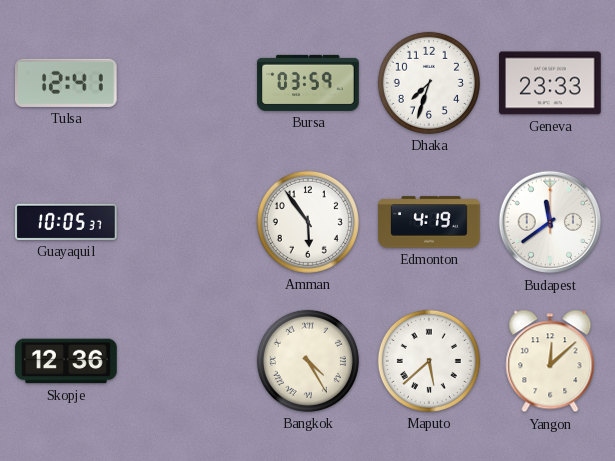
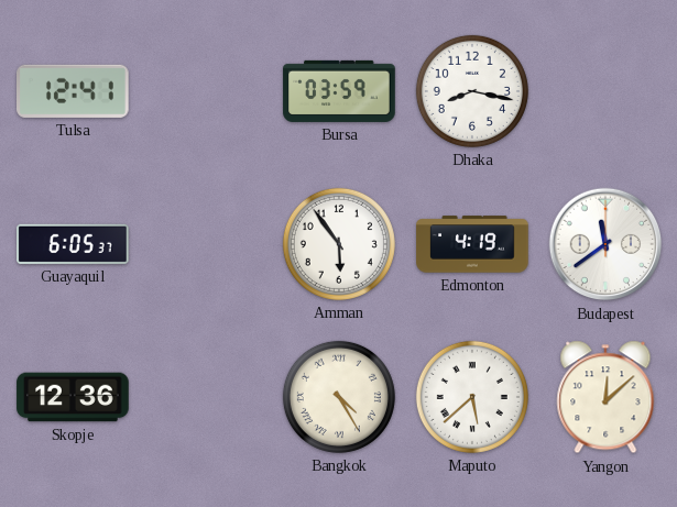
Dhaka: 7:33 -> 8:17
Geneva: 23:33 -> none
Guayaquil: 10:05 -> 6:05
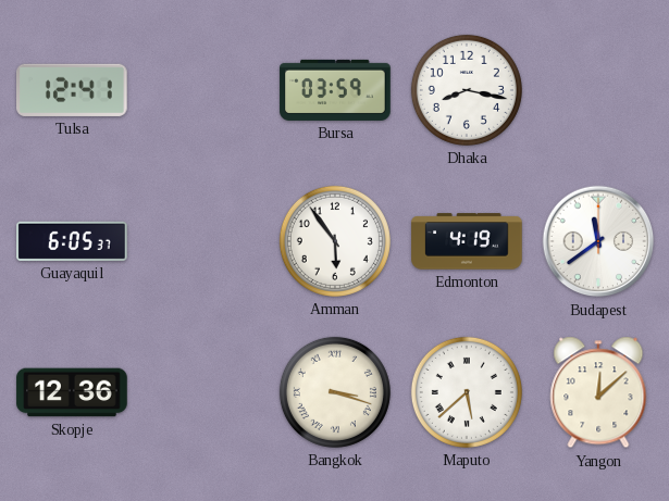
Bangkok: 4:25 -> 3:18
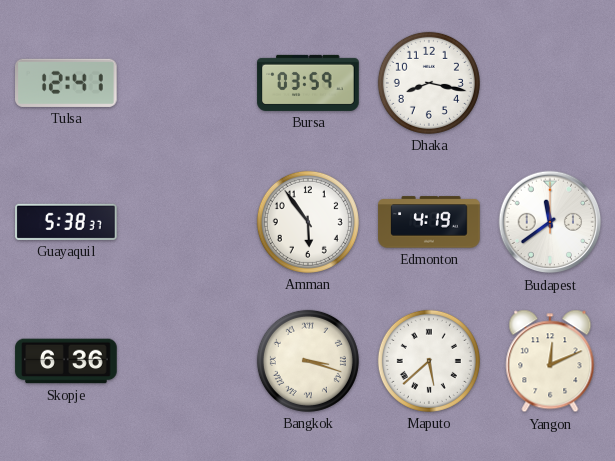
Guayaquil: 6:05 -> 5:38
Skopje: 12:36 -> 6:36
Yangon: 12:08 -> 12:11
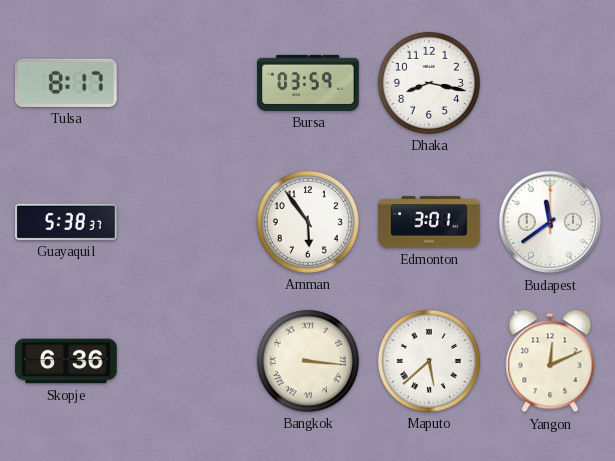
Tulsa: 12:41 -> 8:17
Edmonton: 4:19 -> 3:01
Bangkok: 3:18 -> 3:16
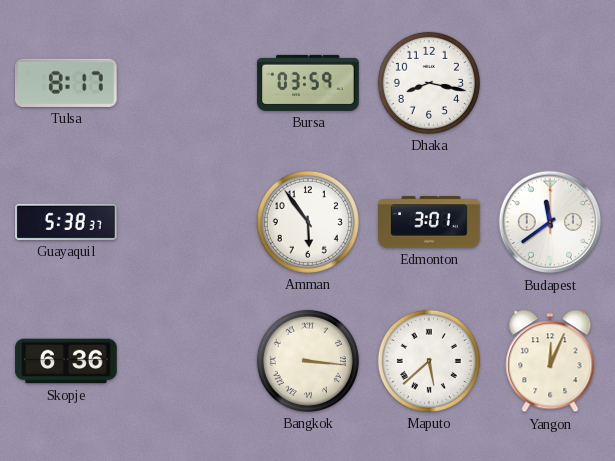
Yangon: 12:11 -> 12:04
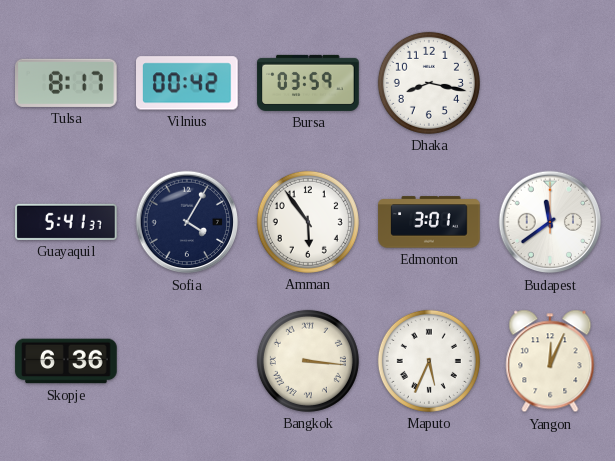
Vilnius: none -> 00:42
Guayaquil: 5:38 -> 5:41
Sofia: none -> 4:05
Maputo: 5:38 -> 5:34
